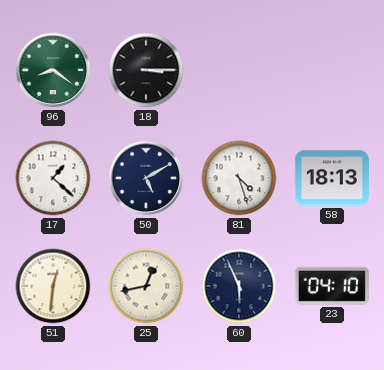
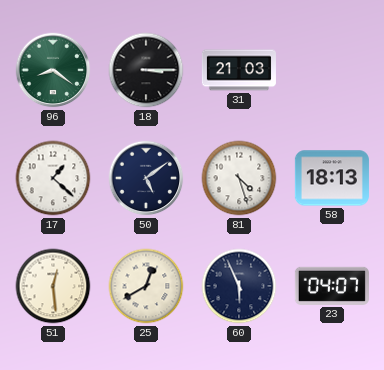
31: none -> 21:03
50: 5:10 -> 5:09
51: 12:31 -> 12:29
25: 12:43 -> 12:40
23: 04:10 -> 04:07
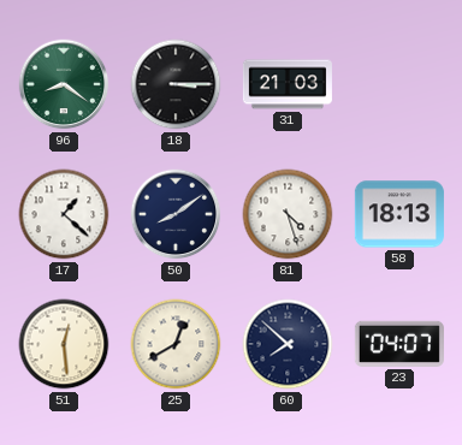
50: 5:09 -> 8:09
60: 5:56 -> 7:52
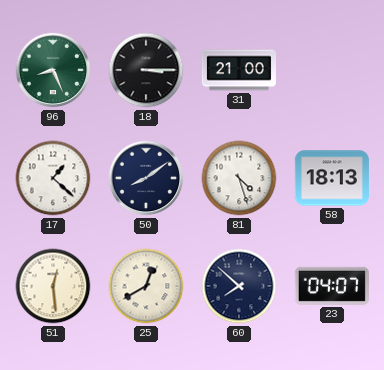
96: 8:21 -> 8:26
31: 21:03 -> 21:00
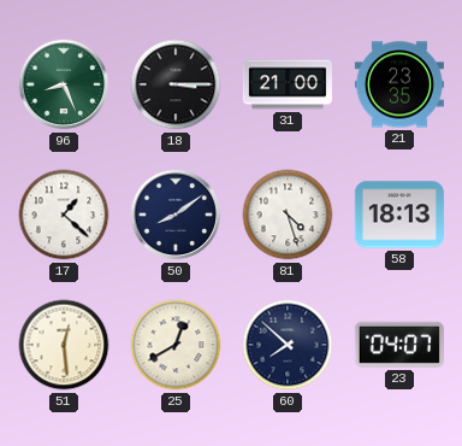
21: none -> 23:35
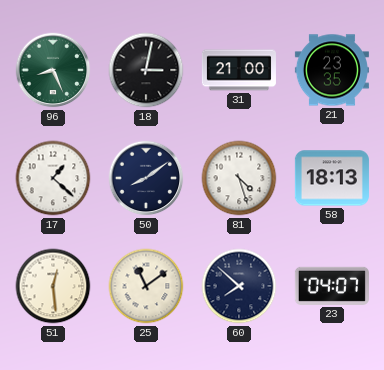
18: 3:15 -> 3:02
25: 12:40 -> 11:09
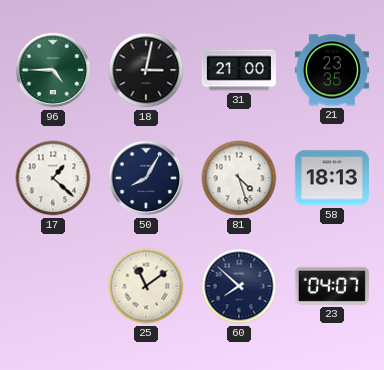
96: 8:26 -> 4:45
50: 8:09 -> 8:05
51: 12:29 -> none
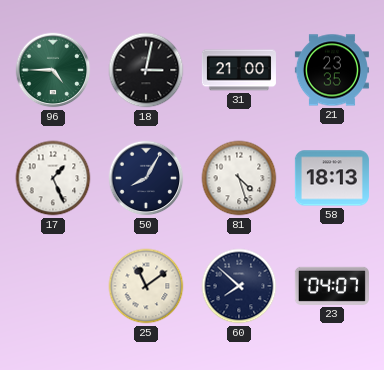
17: 1:22 -> 1:26
